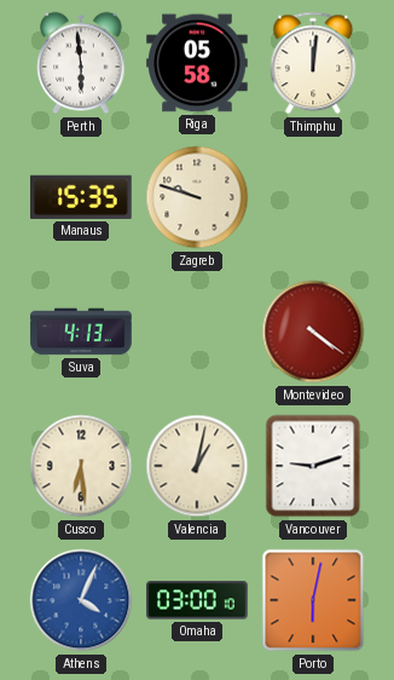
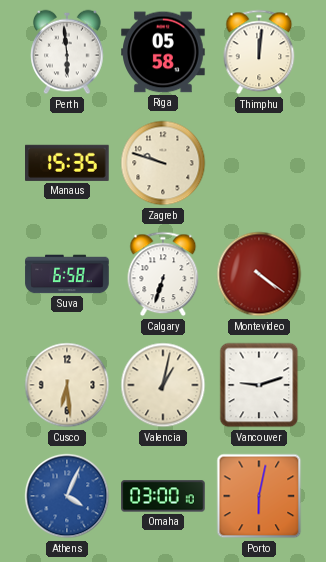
Suva: 4:13 -> 6:58
Calgary: none -> 6:33
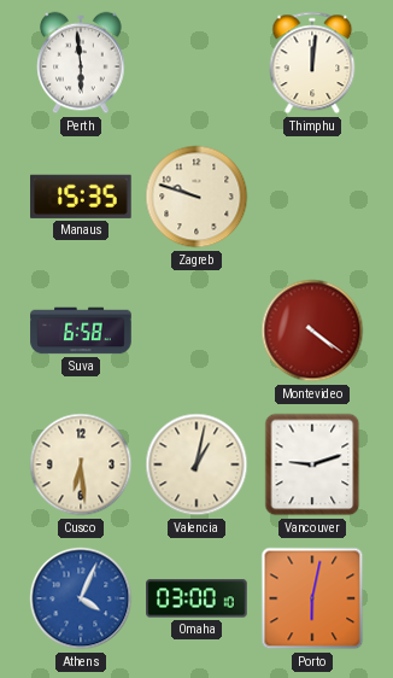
Riga: 05:58 -> none
Calgary: 6:33 -> none
